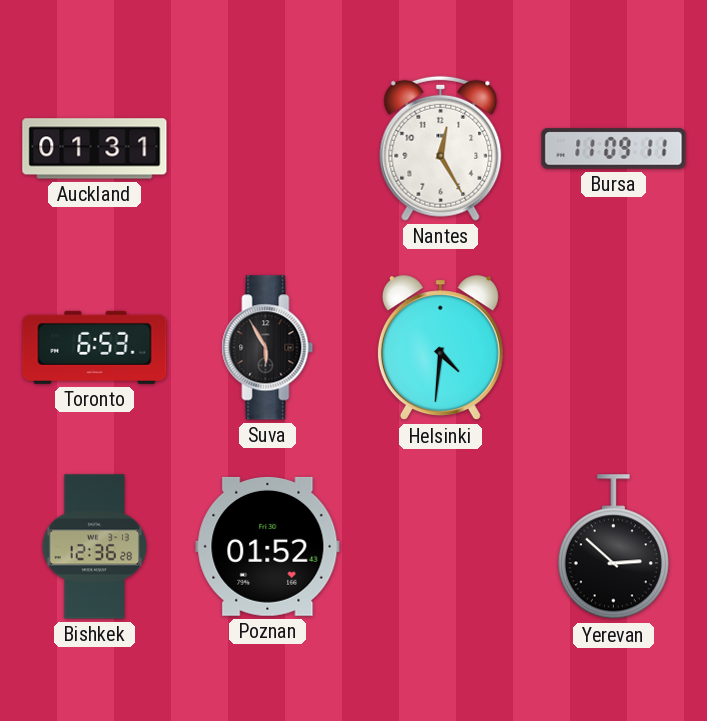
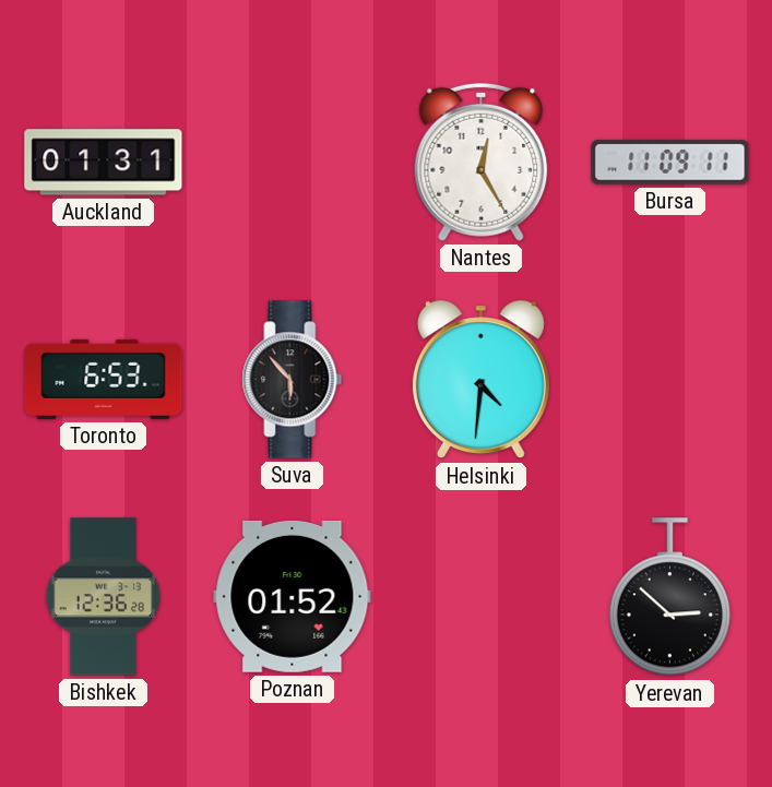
Suva: 5:55 -> 5:53
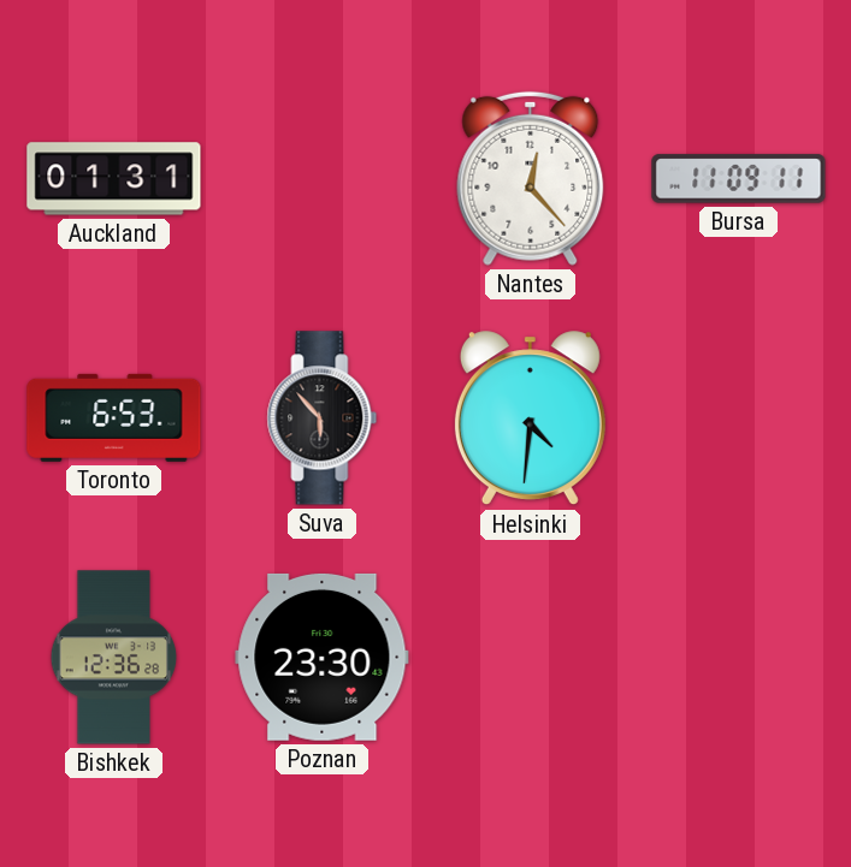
Nantes: 12:25 -> 12:23
Poznan: 01:52 -> 23:30
Yerevan: 2:52 -> none
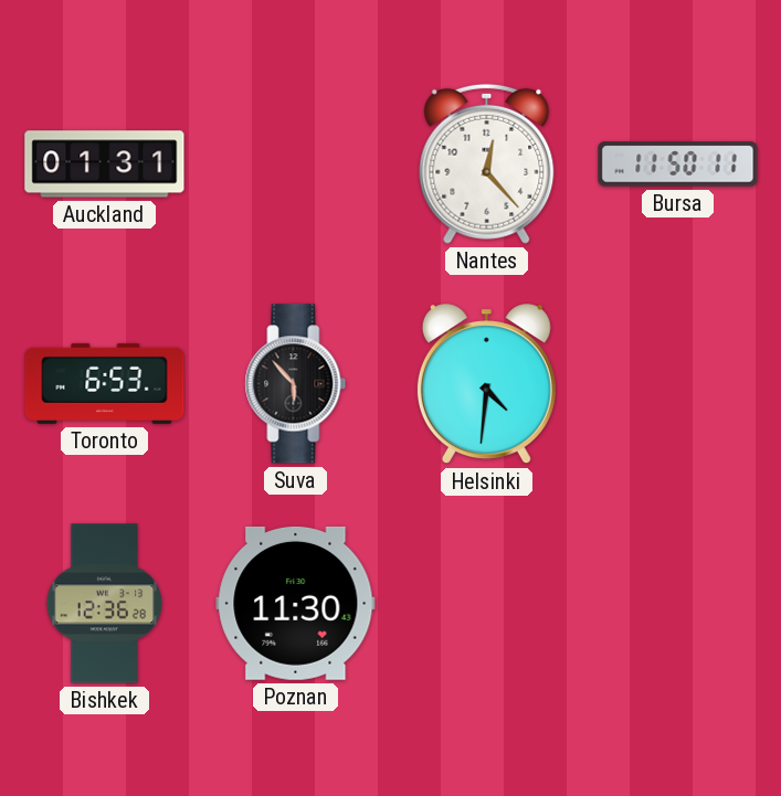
Bursa: 11:09 -> 11:50
Poznan: 23:30 -> 11:30
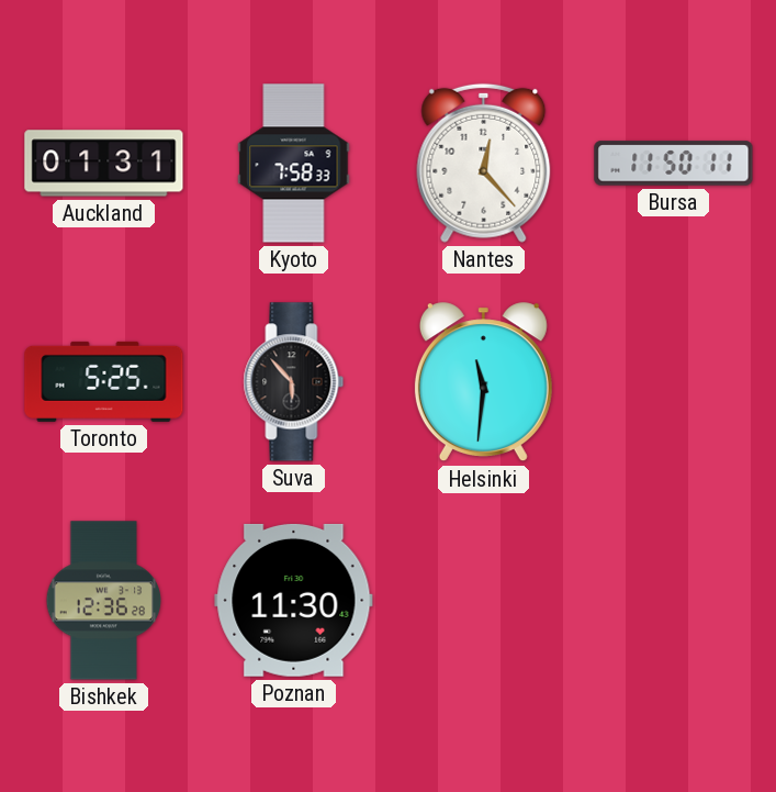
Kyoto: none -> 7:58
Toronto: 6:53 -> 5:25
Helsinki: 4:31 -> 11:31
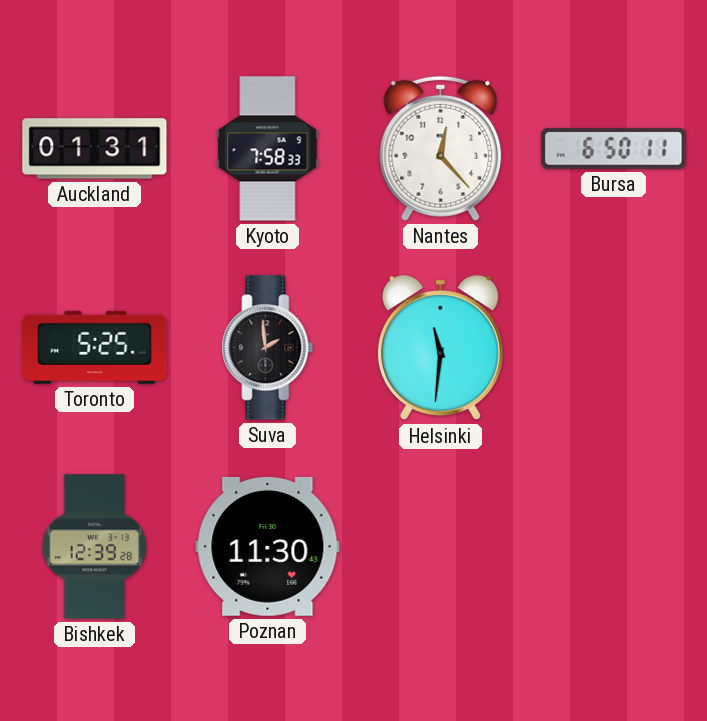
Bursa: 11:50 -> 6:50
Suva: 5:53 -> 1:59
Bishkek: 12:36 -> 12:39
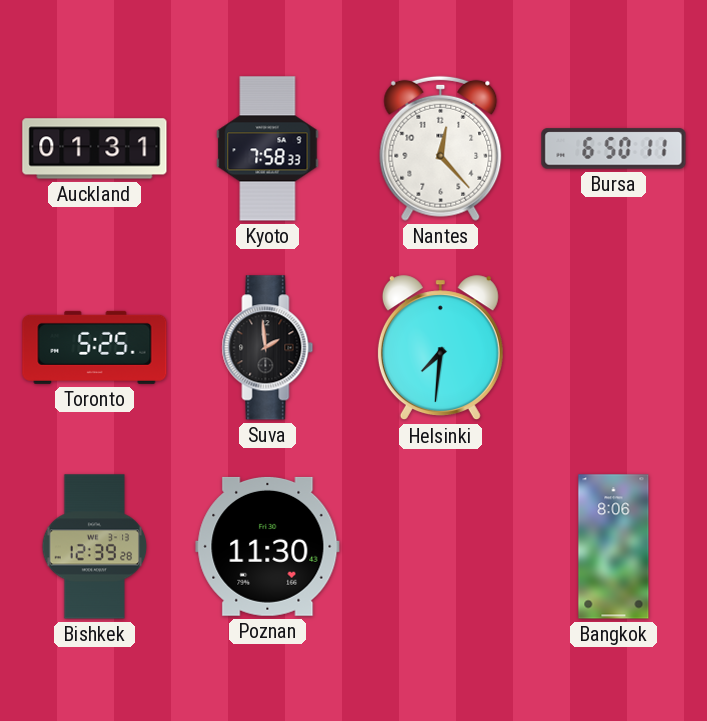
Helsinki: 11:31 -> 7:31
Bangkok: none -> 8:06
